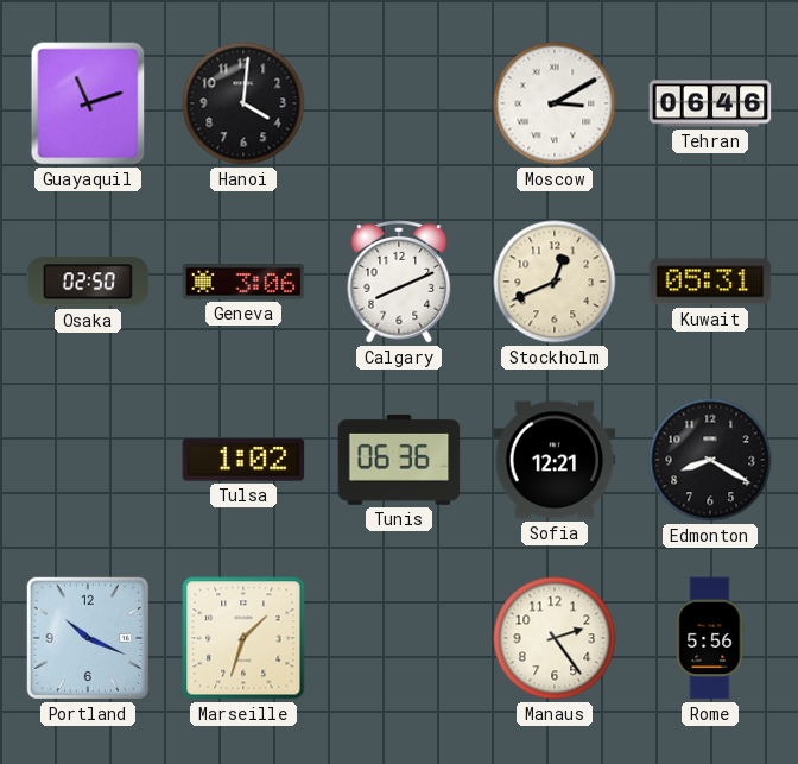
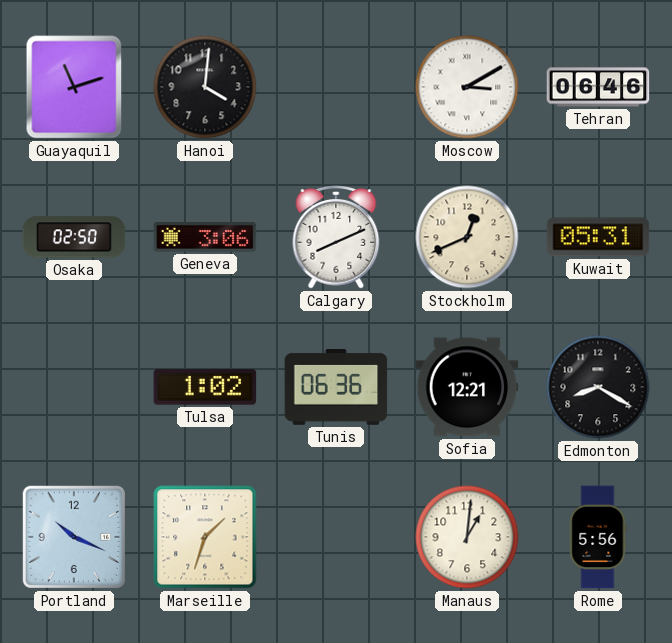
Manaus: 2:24 -> 1:01
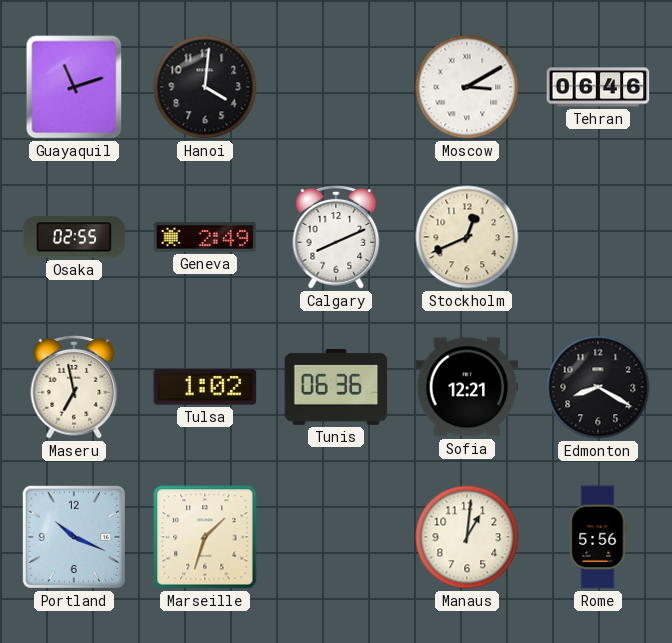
Osaka: 02:50 -> 02:55
Geneva: 3:06 -> 2:49
Kuwait: 05:31 -> none
Maseru: none -> 6:58
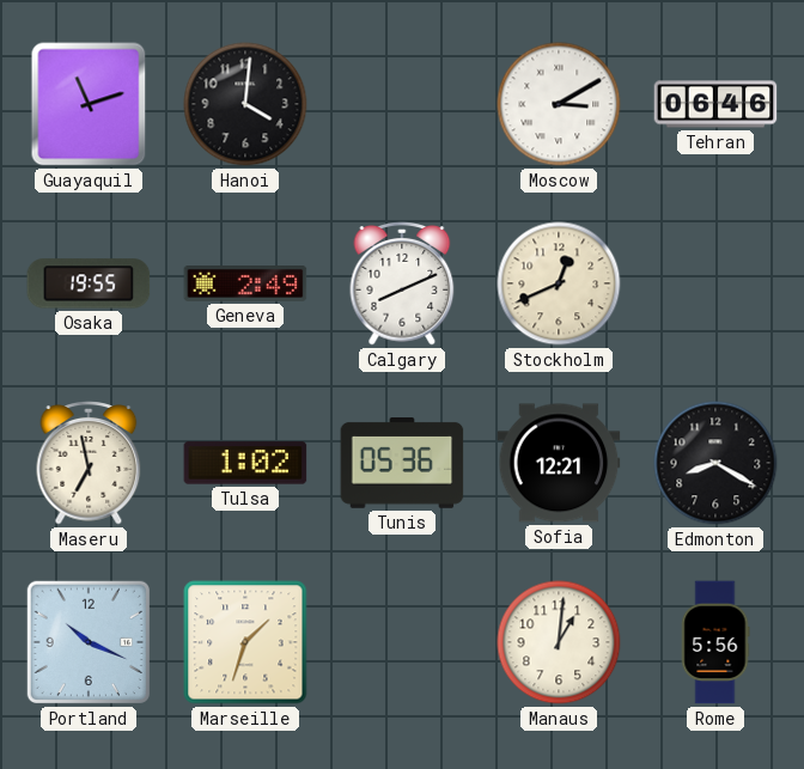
Osaka: 02:55 -> 19:55
Tunis: 06:36 -> 05:36
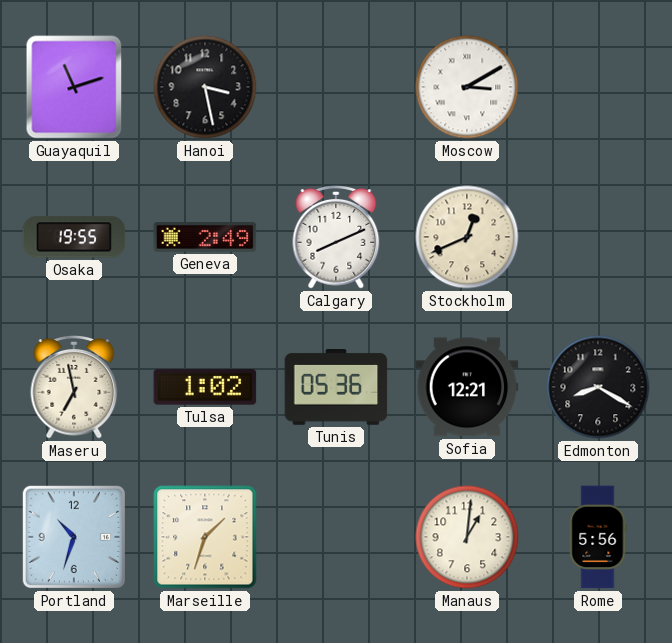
Hanoi: 4:01 -> 3:28
Tehran: 06:46 -> none
Portland: 10:19 -> 10:33
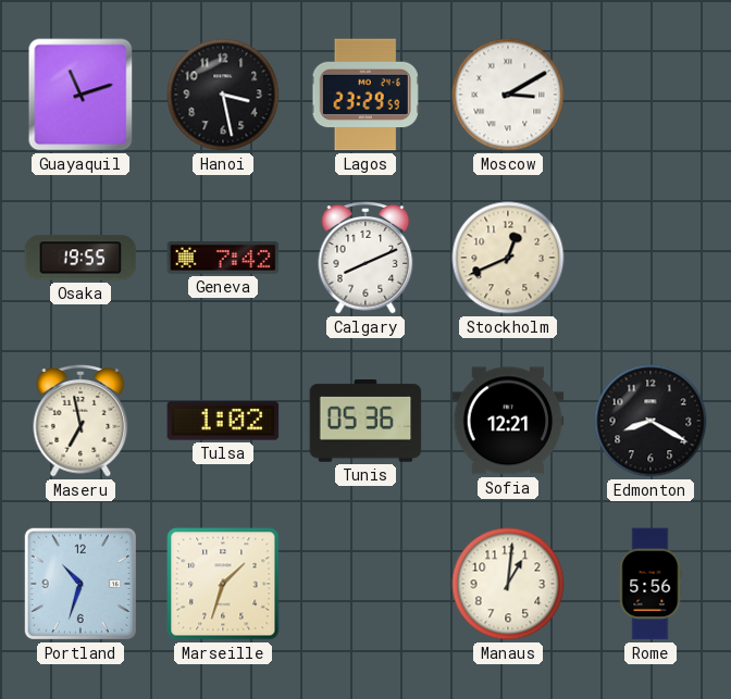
Lagos: none -> 23:29
Geneva: 2:49 -> 7:42
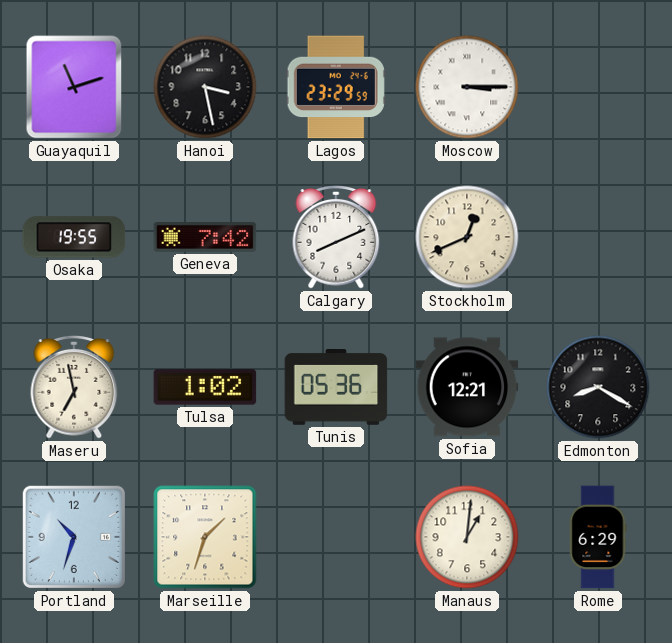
Moscow: 3:10 -> 3:15
Rome: 5:56 -> 6:29
